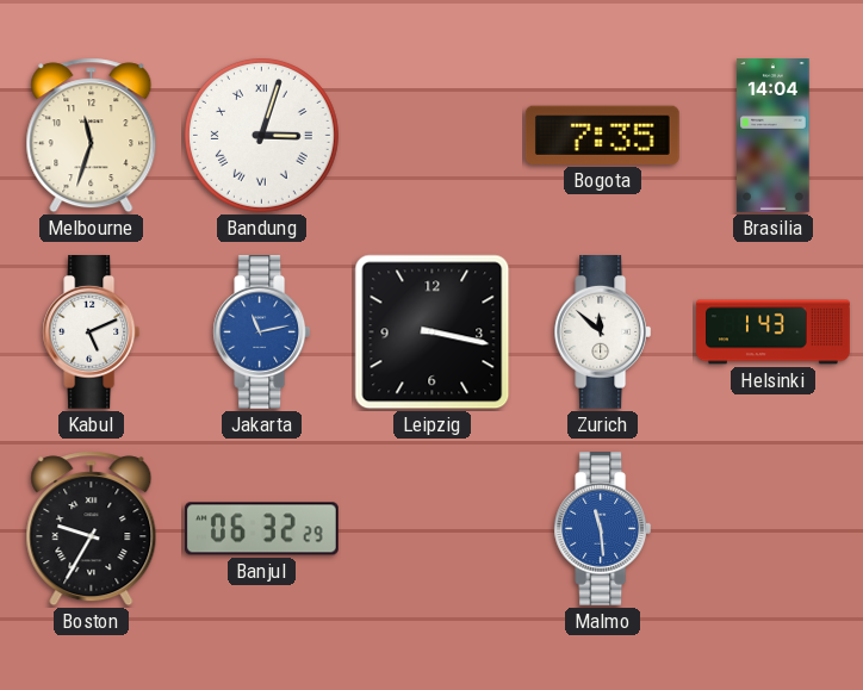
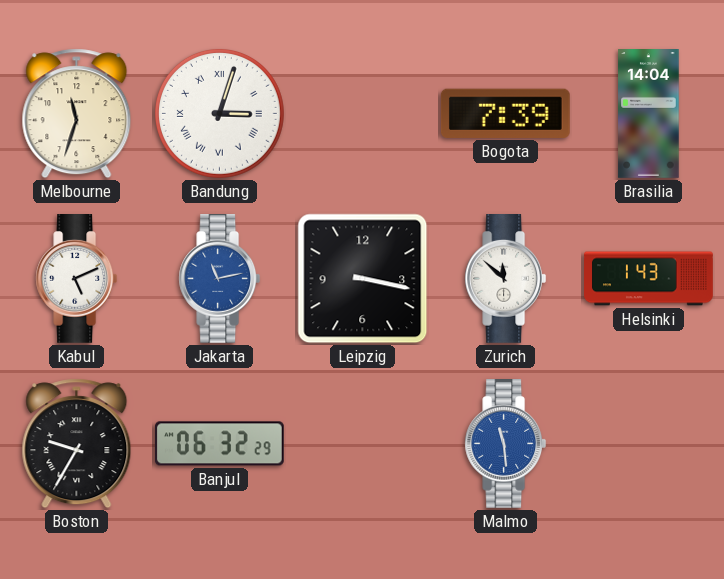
Bogota: 7:35 -> 7:39
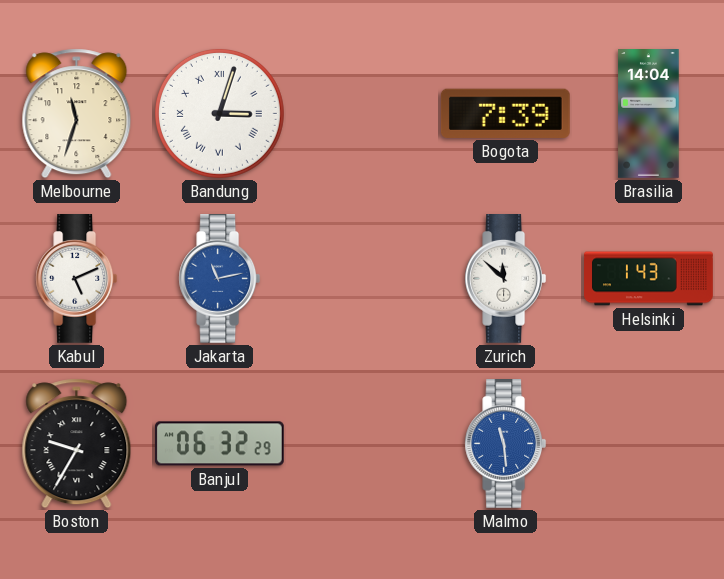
Leipzig: 3:17 -> none
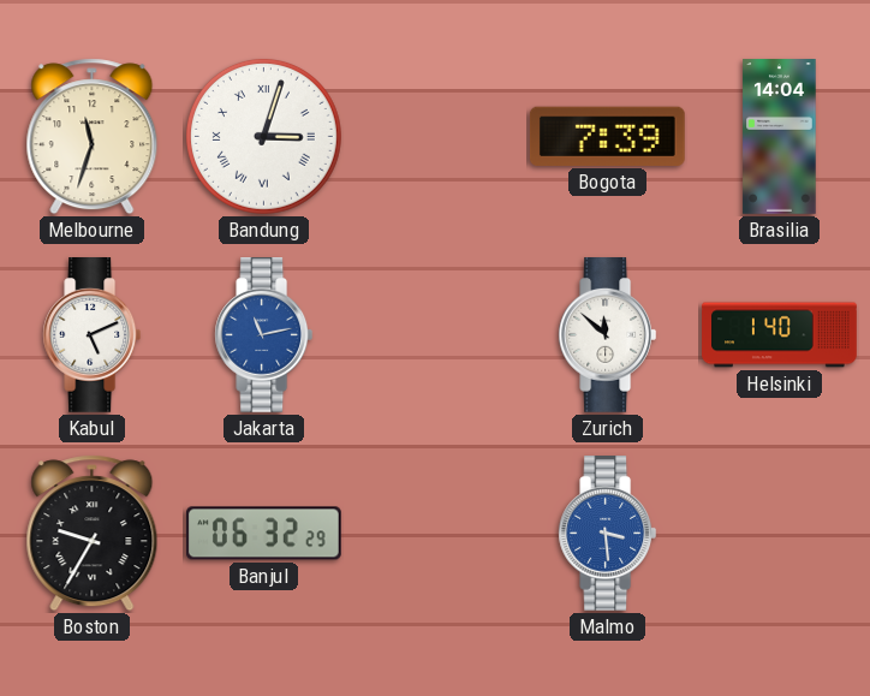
Helsinki: 1:43 -> 1:40
Malmo: 11:29 -> 3:29
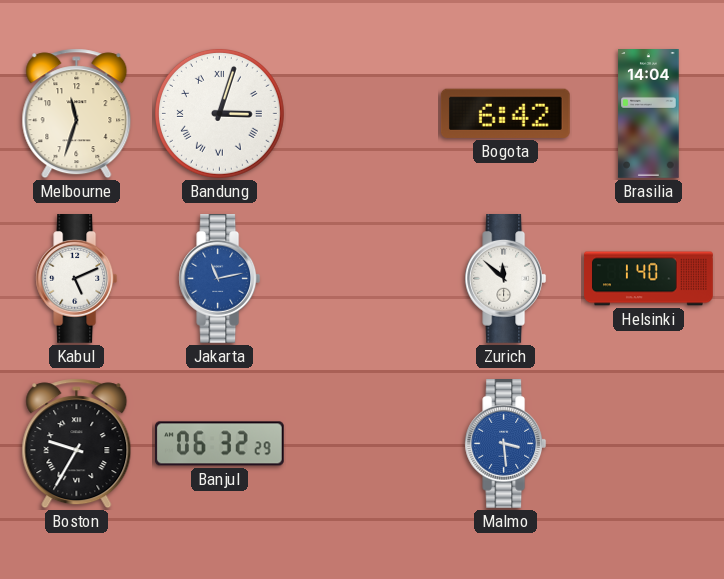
Bogota: 7:39 -> 6:42
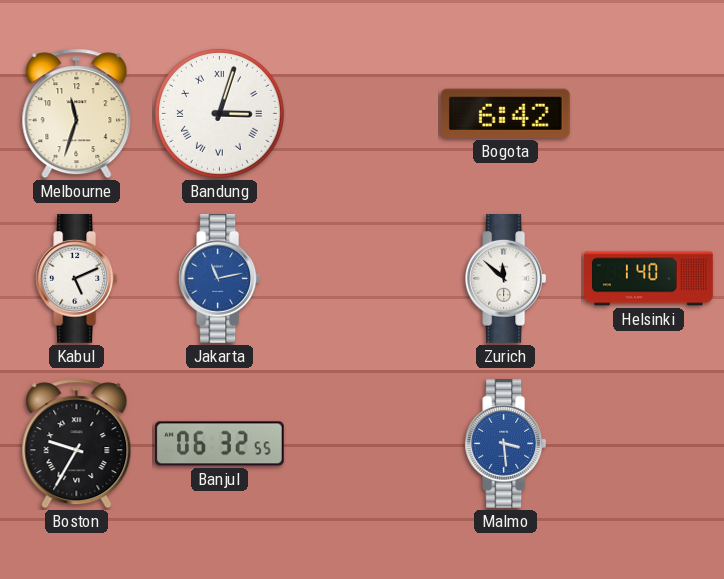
Brasilia: 14:04 -> none
Banjul: 06:32:29 -> 06:32:55
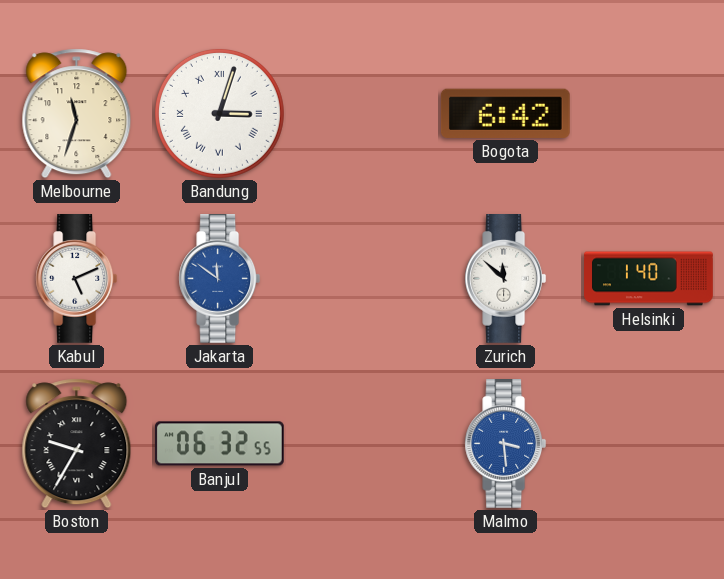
Jakarta: 11:13 -> 11:51
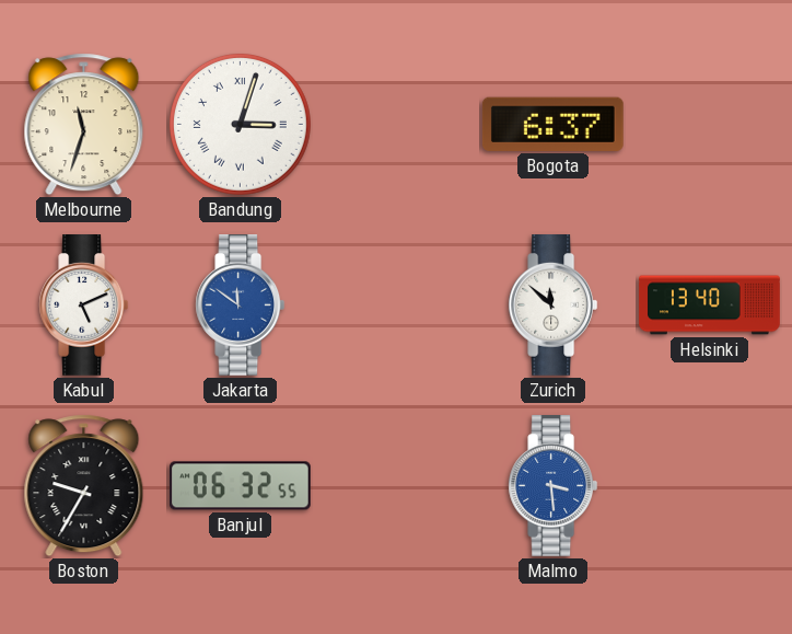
Bogota: 6:42 -> 6:37
Helsinki: 1:40 -> 13:40
